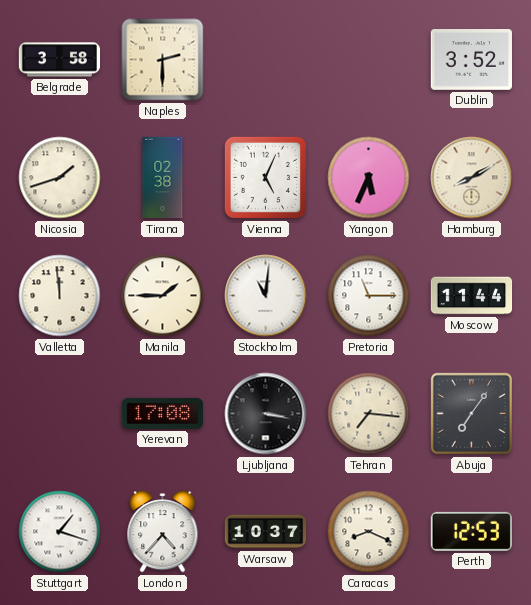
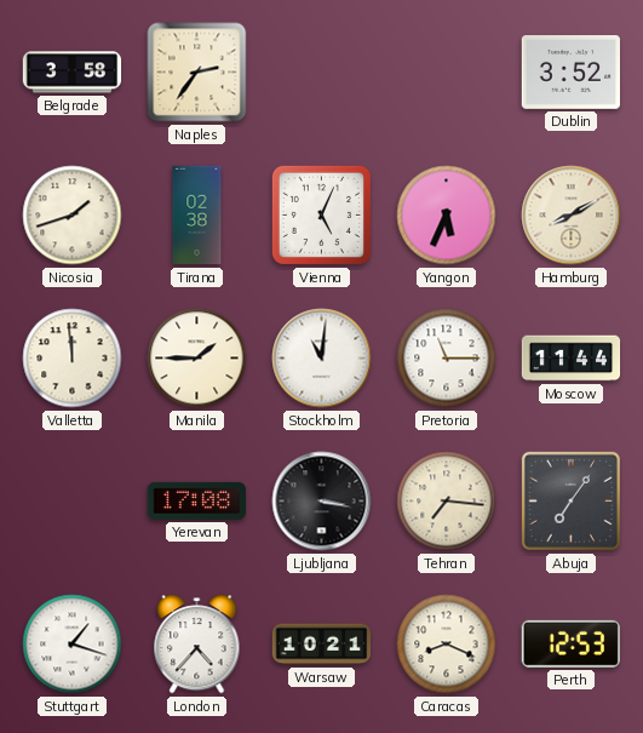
Naples: 2:30 -> 2:36
Warsaw: 10:37 -> 10:21
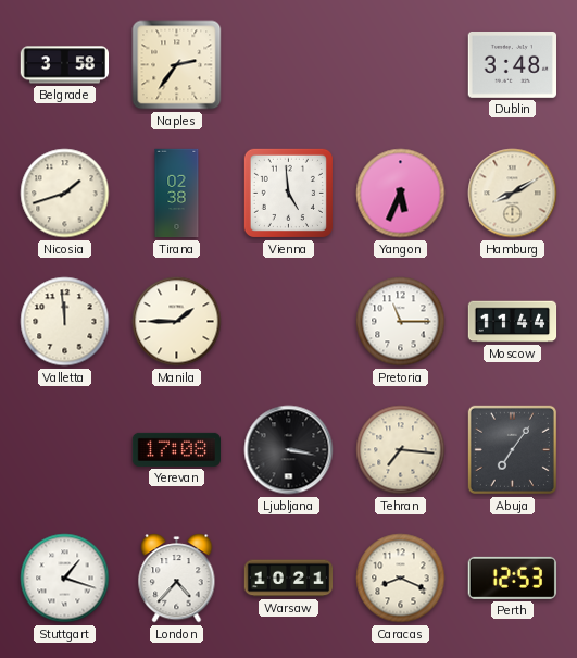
Dublin: 3:52 -> 3:48
Vienna: 5:04 -> 4:59
Stockholm: 11:01 -> none
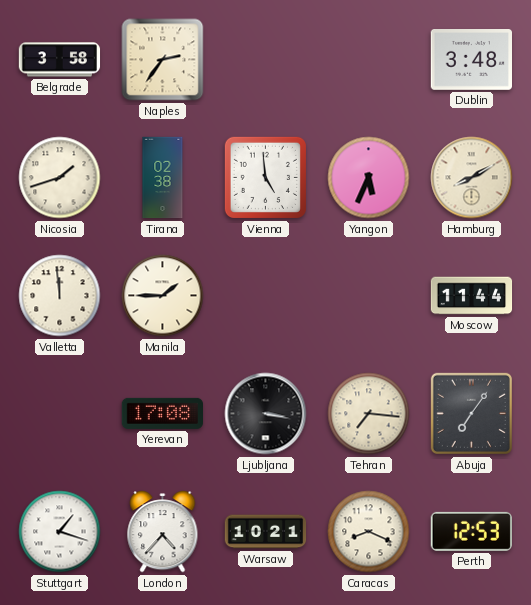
Pretoria: 11:15 -> none
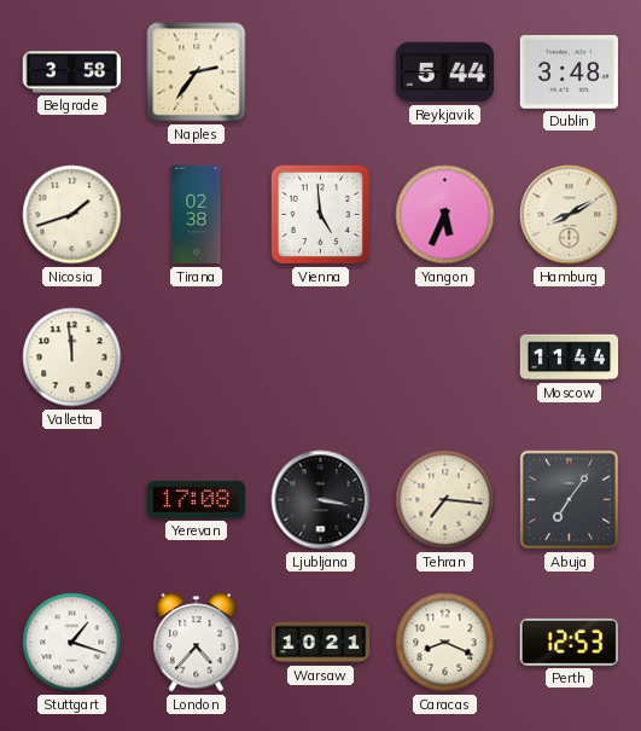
Reykjavik: none -> 5:44
Manila: 1:45 -> none
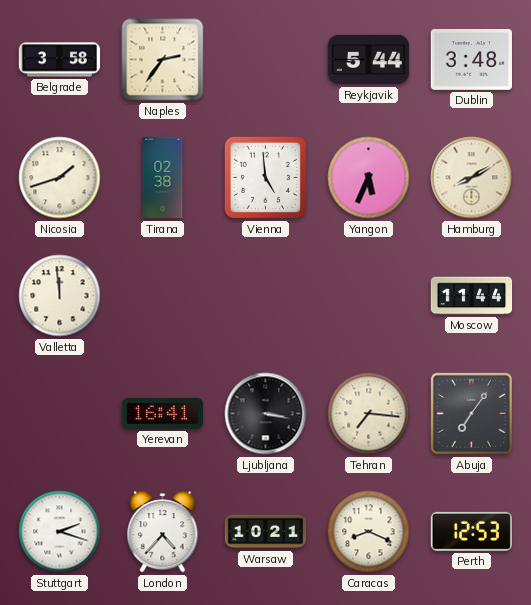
Yerevan: 17:08 -> 16:41
Stuttgart: 1:18 -> 2:18
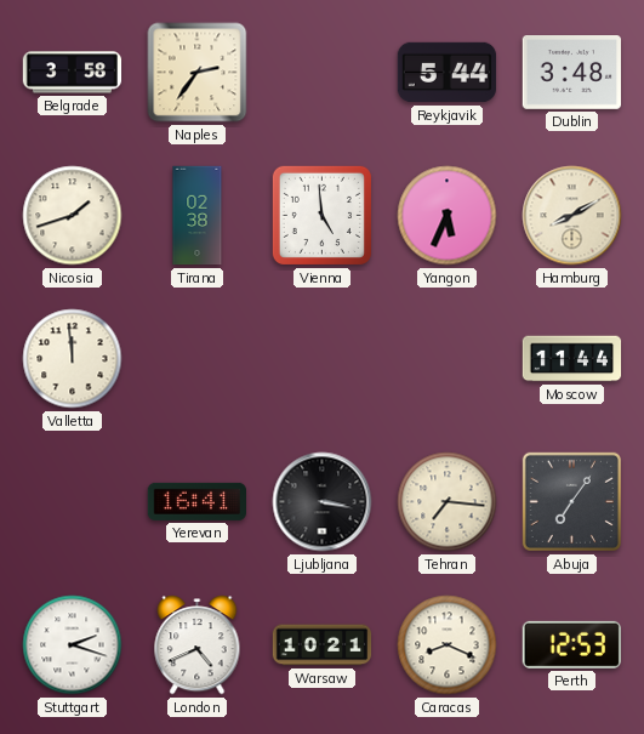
London: 4:37 -> 4:41
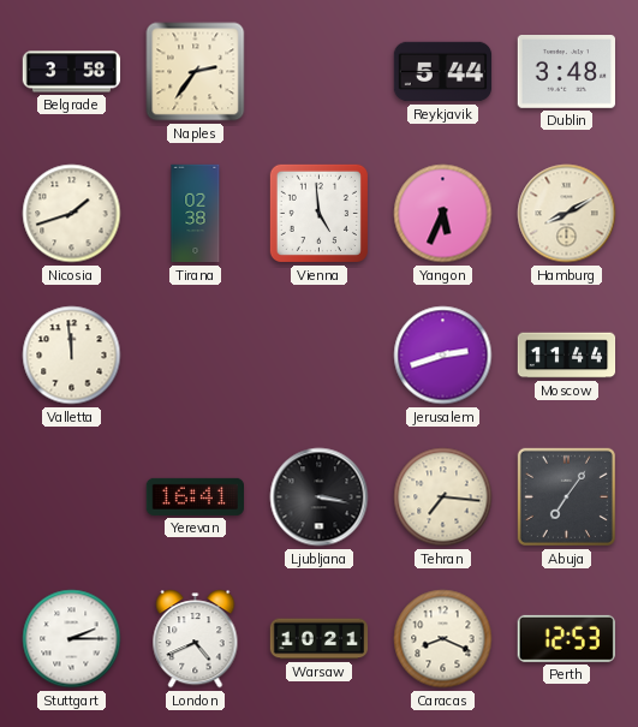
Jerusalem: none -> 2:42
Stuttgart: 2:18 -> 2:15
